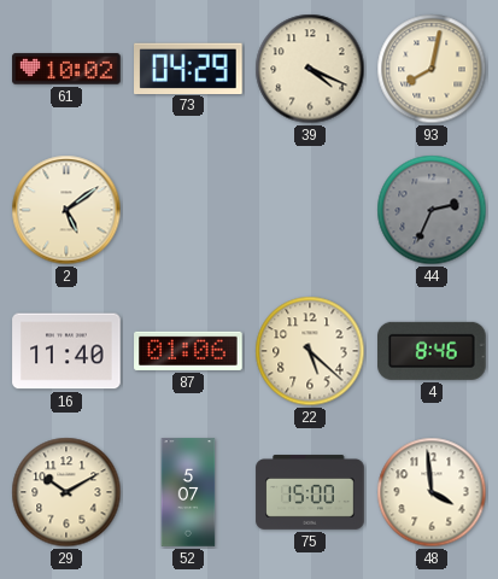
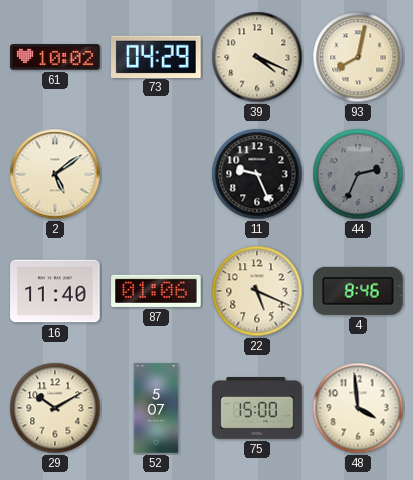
11: none -> 9:26
22: 5:22 -> 5:19
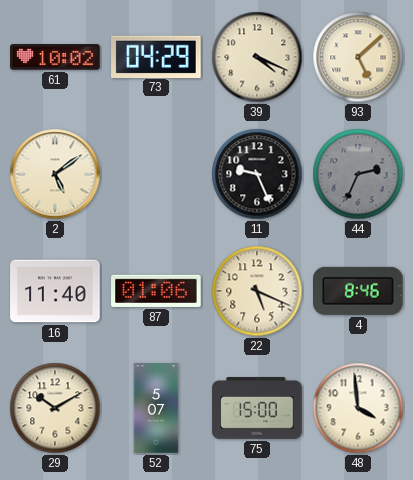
93: 8:02 -> 5:08
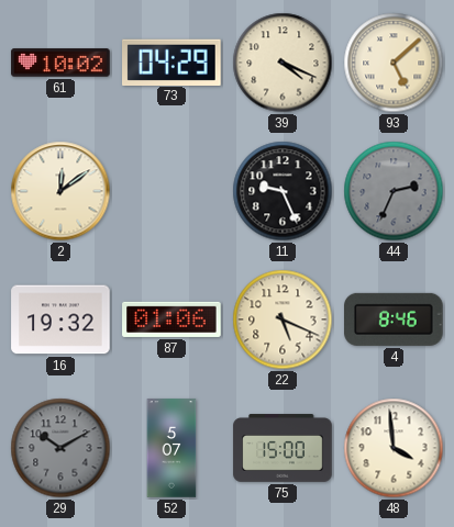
2: 5:09 -> 12:09
16: 11:40 -> 19:32
29 dial: cream -> grey
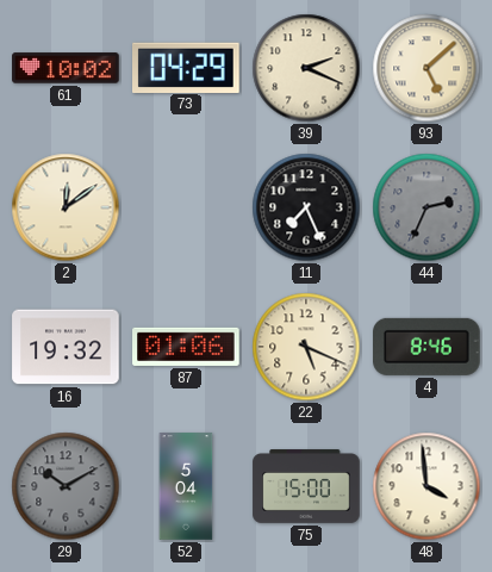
39: 4:19 -> 2:19
11: 9:26 -> 7:26
52: 5:07 -> 5:04
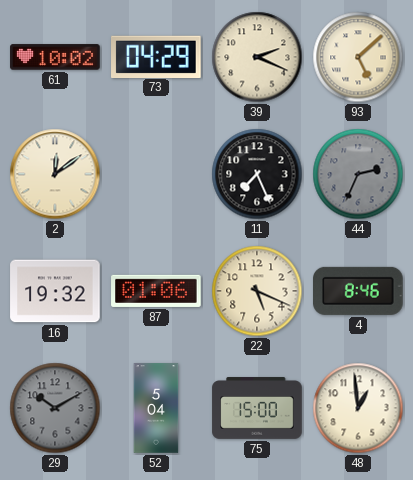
48: 3:59 -> 12:59
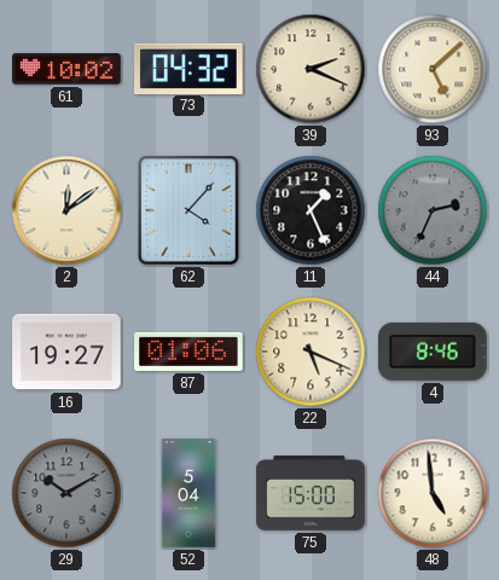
73: 04:29 -> 04:32
62: none -> 4:07
11: 7:26 -> 1:26
16: 19:32 -> 19:27
48: 12:59 -> 4:59
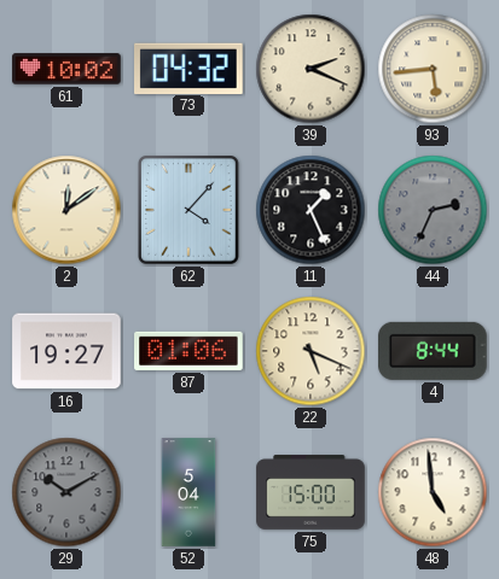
93: 5:08 -> 5:44
4: 8:46 -> 8:44
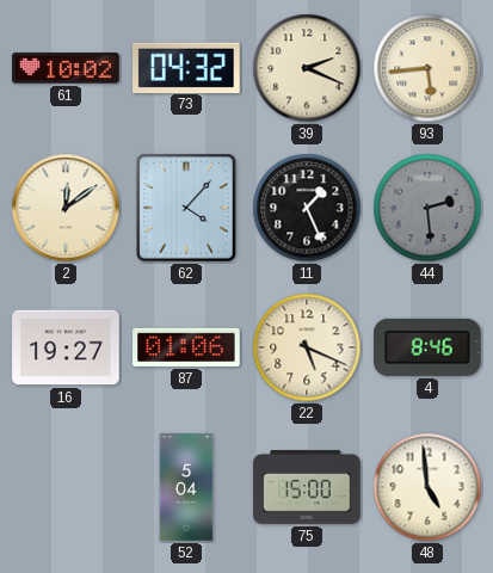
44: 2:34 -> 2:29
4: 8:44 -> 8:46
29: 10:10 -> none
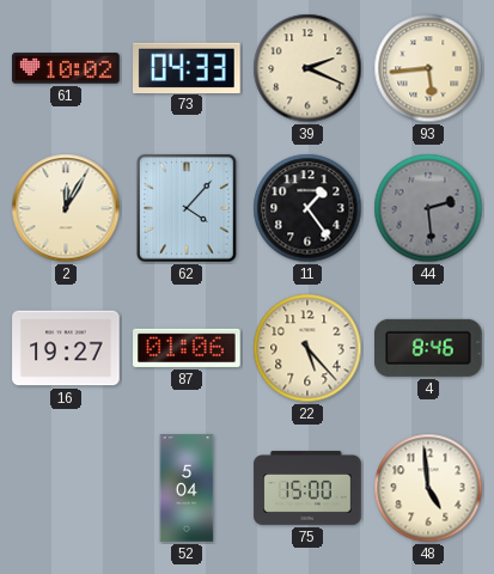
73: 04:32 -> 04:33
2: 12:09 -> 12:05
11: 1:26 -> 1:24
22: 5:19 -> 5:23
